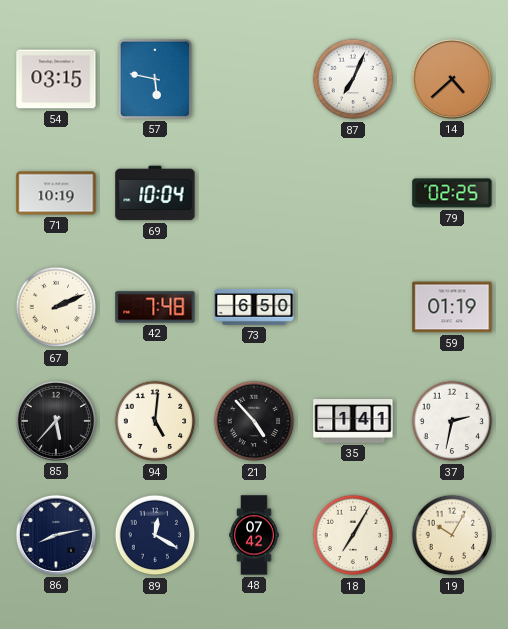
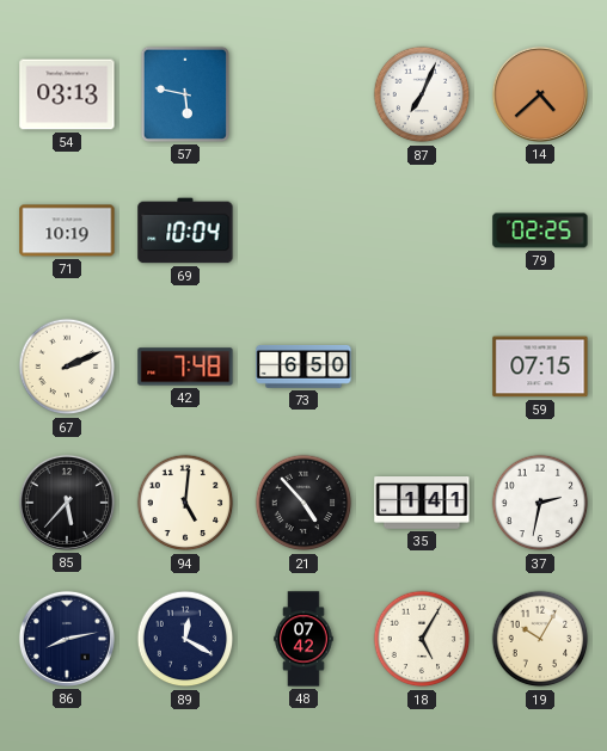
54: 03:15 -> 03:13
59: 01:19 -> 07:15
18: 7:05 -> 5:05
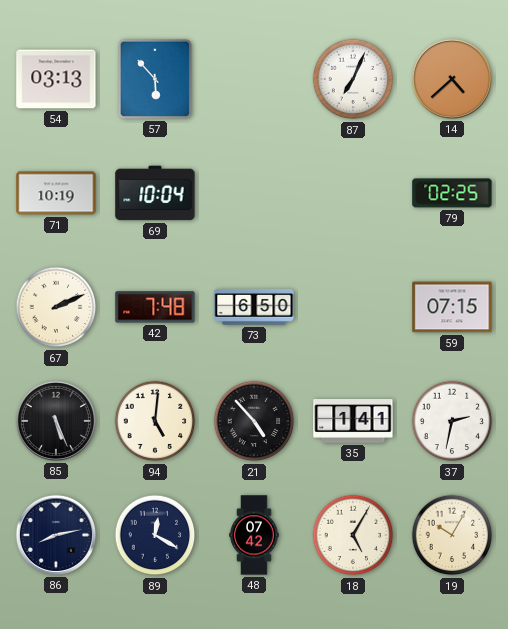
57: 5:47 -> 5:53
85: 5:37 -> 5:26
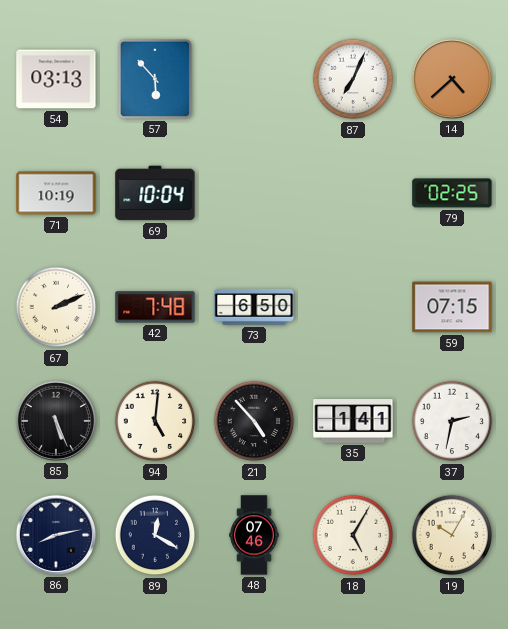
48: 07:42 -> 07:46
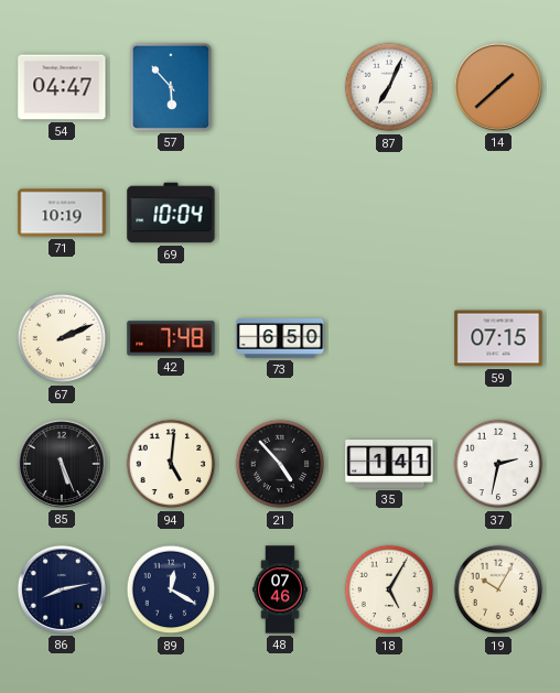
54: 03:13 -> 04:47
14: 4:38 -> 1:38
79: 02:25 -> none
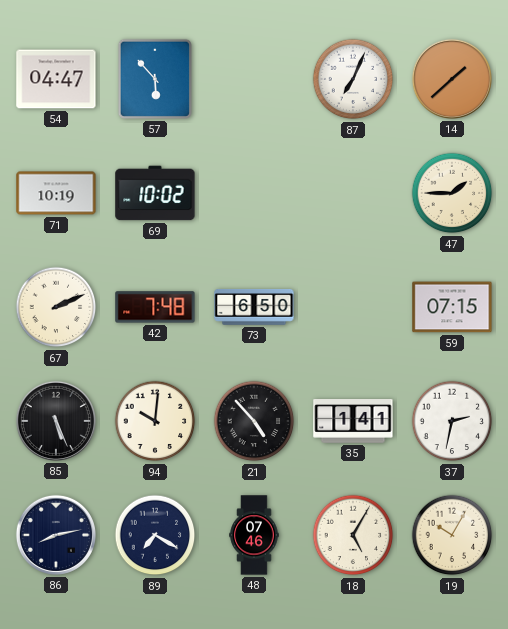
69: 10:04 -> 10:02
47: none -> 1:45
94: 5:01 -> 10:01
89: 12:20 -> 7:20
